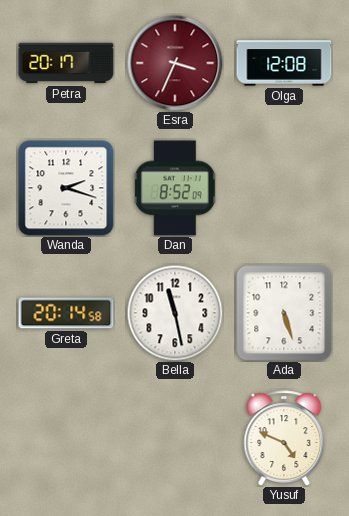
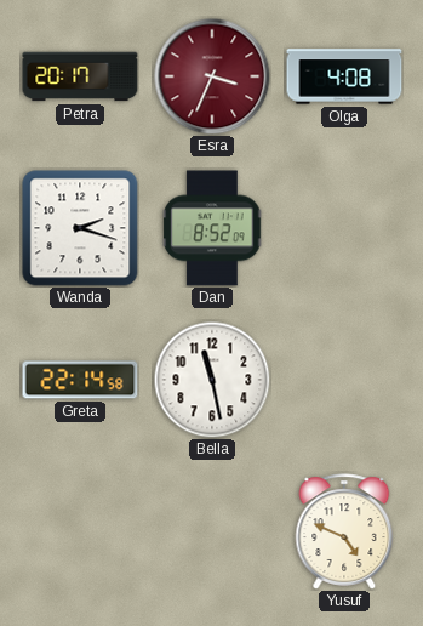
Olga: 12:08 -> 4:08
Greta: 20:14 -> 22:14
Ada: 5:27 -> none
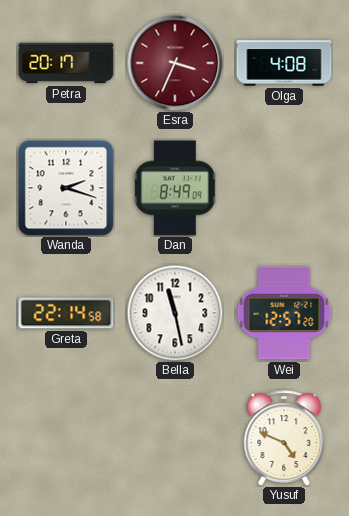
Dan: 8:52 -> 8:49
Wei: none -> 12:57
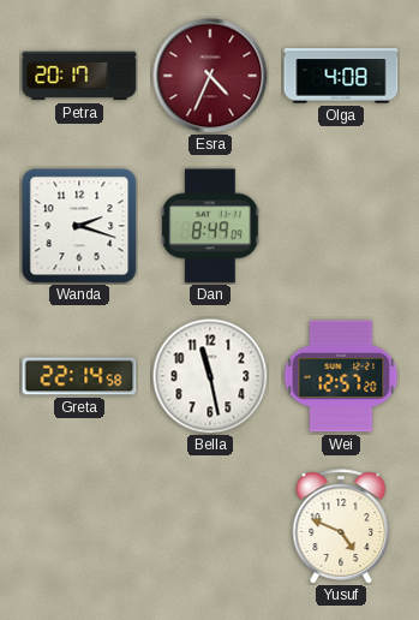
Esra: 3:34 -> 4:34
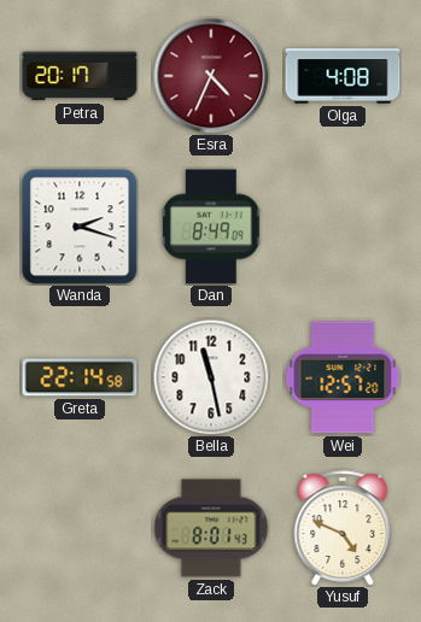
Zack: none -> 8:01
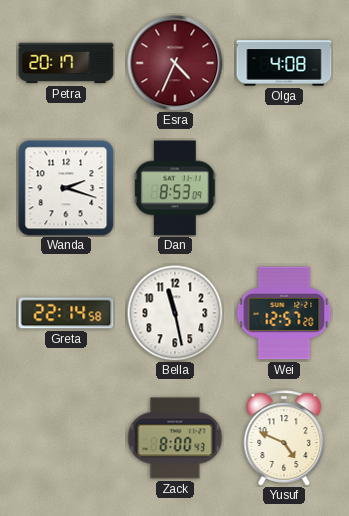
Dan: 8:49 -> 8:53
Zack: 8:01 -> 8:00
